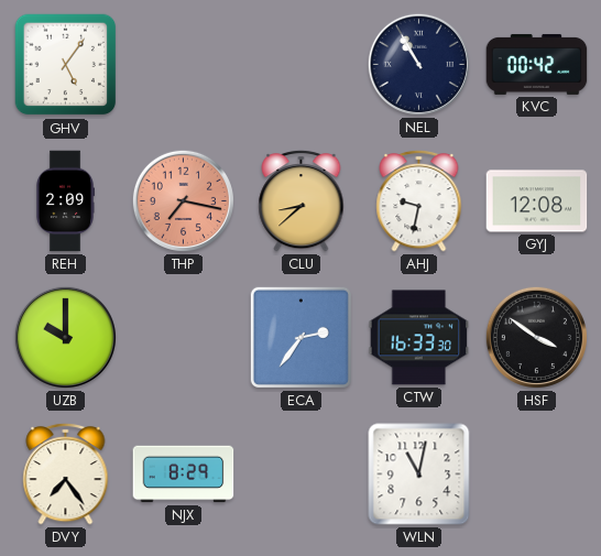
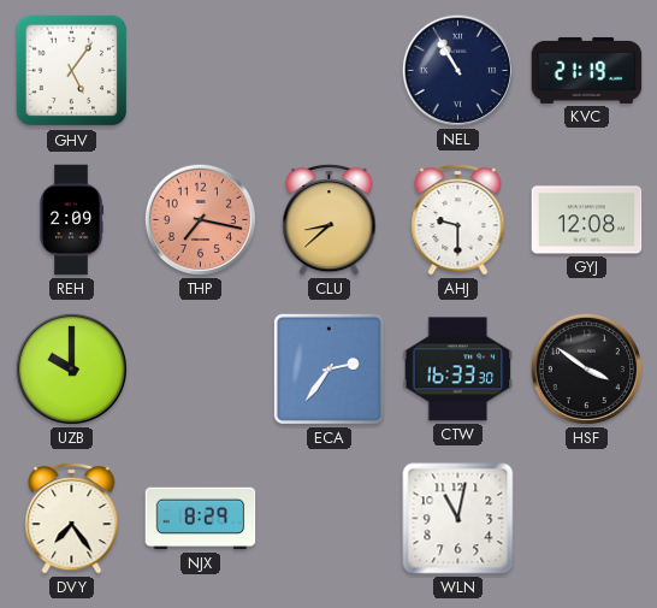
KVC: 00:42 -> 21:19
AHJ: 9:32 -> 9:30
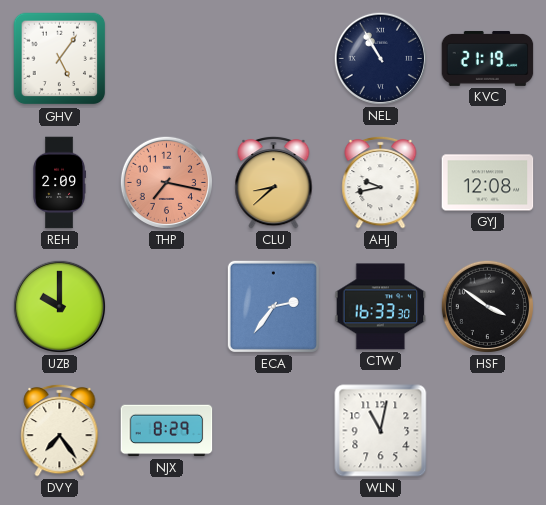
AHJ: 9:30 -> 9:43
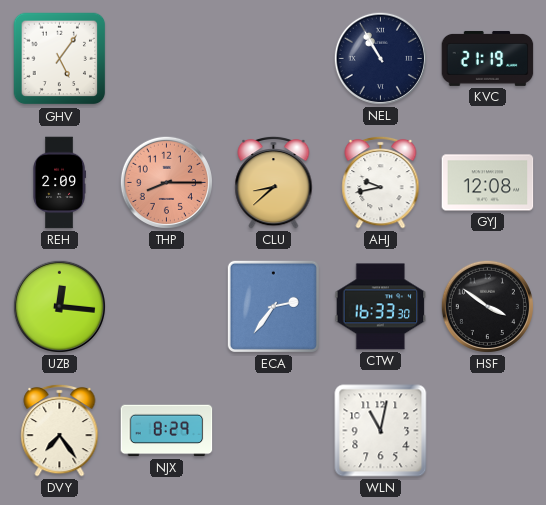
THP: 7:17 -> 8:15
UZB: 10:00 -> 12:16
